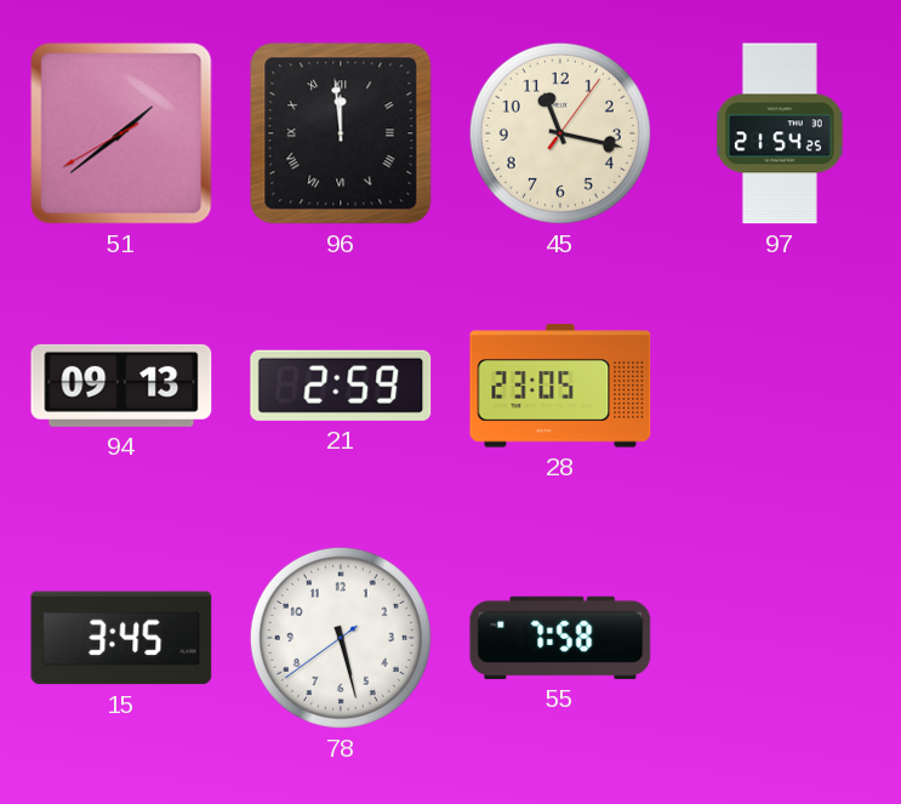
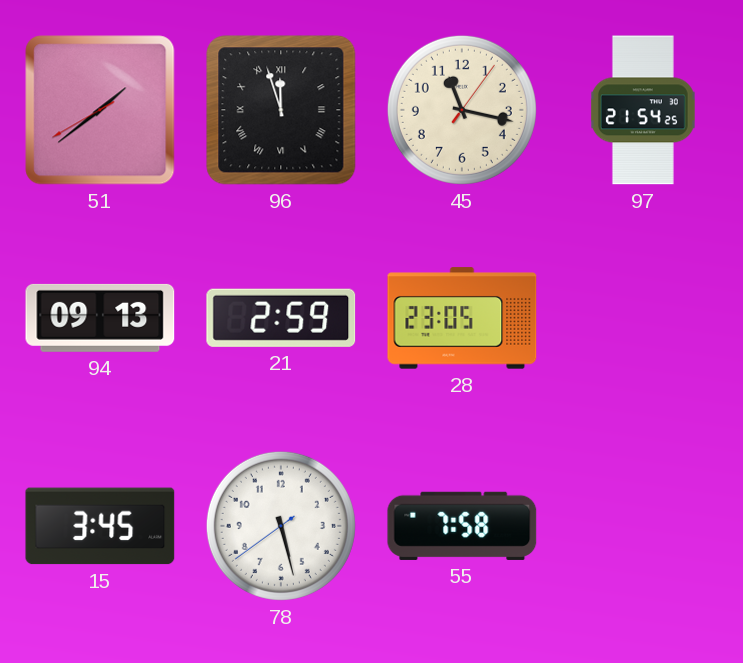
96: 11:59 -> 11:57
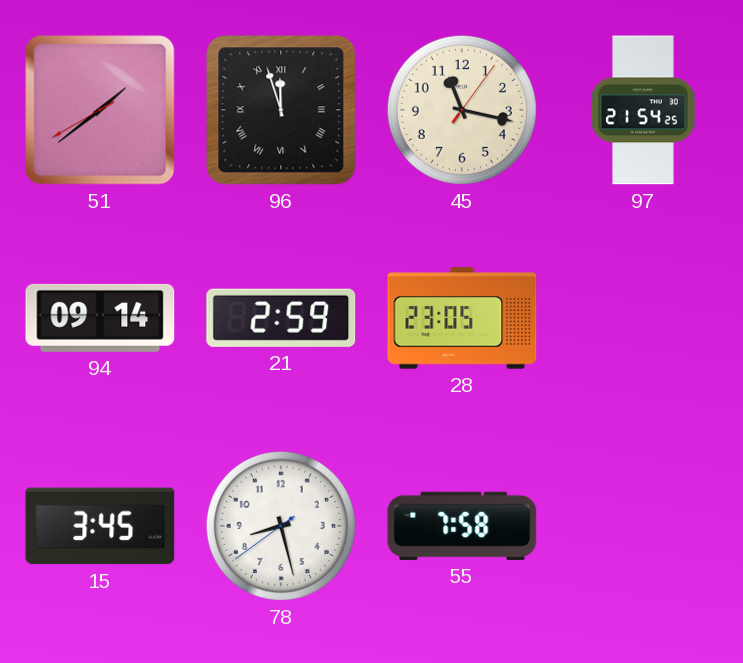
94: 09:13 -> 09:14
78: 5:27 -> 8:27
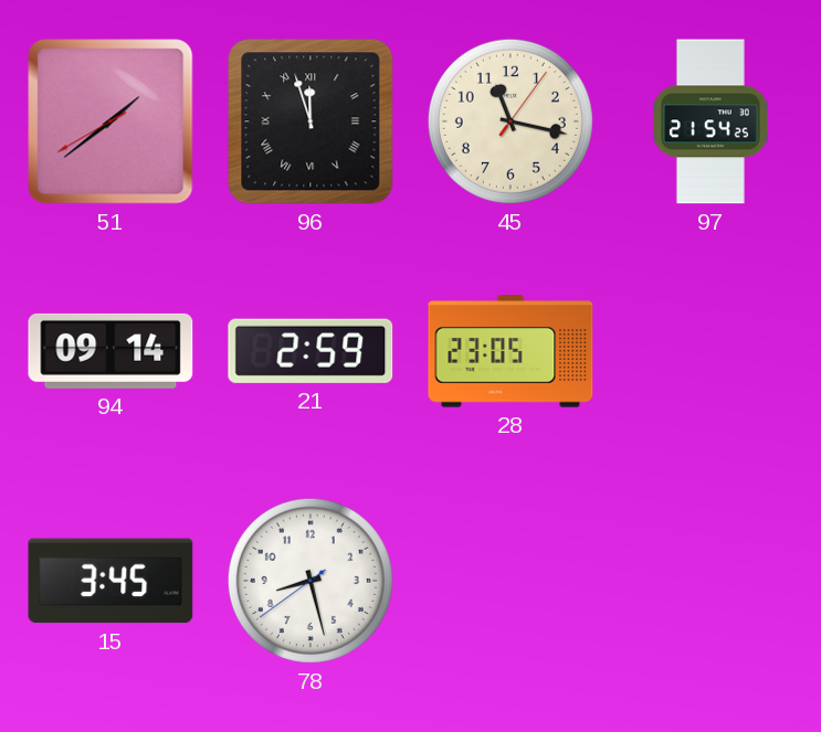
55: 7:58 -> none
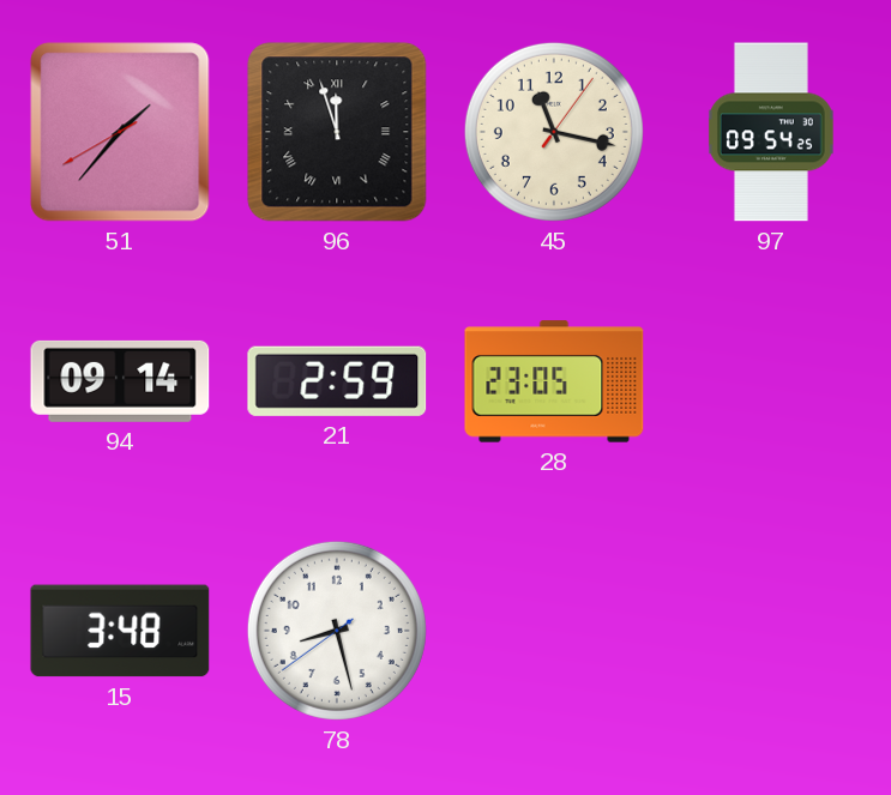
51: 1:38 -> 1:36
97: 21:54 -> 09:54
15: 3:45 -> 3:48
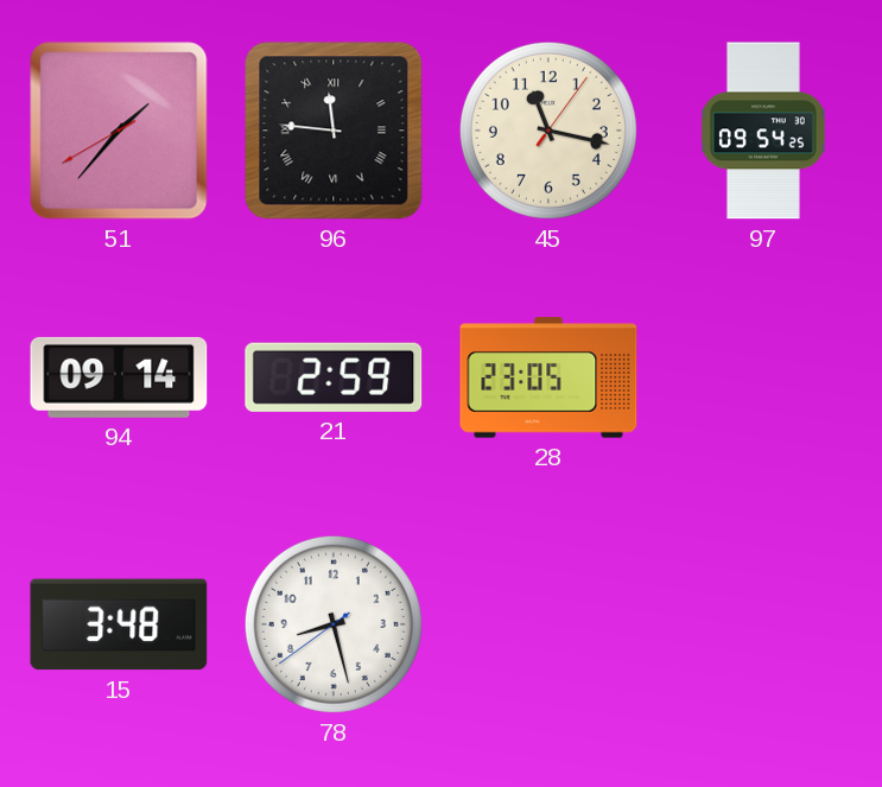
96: 11:57 -> 11:46
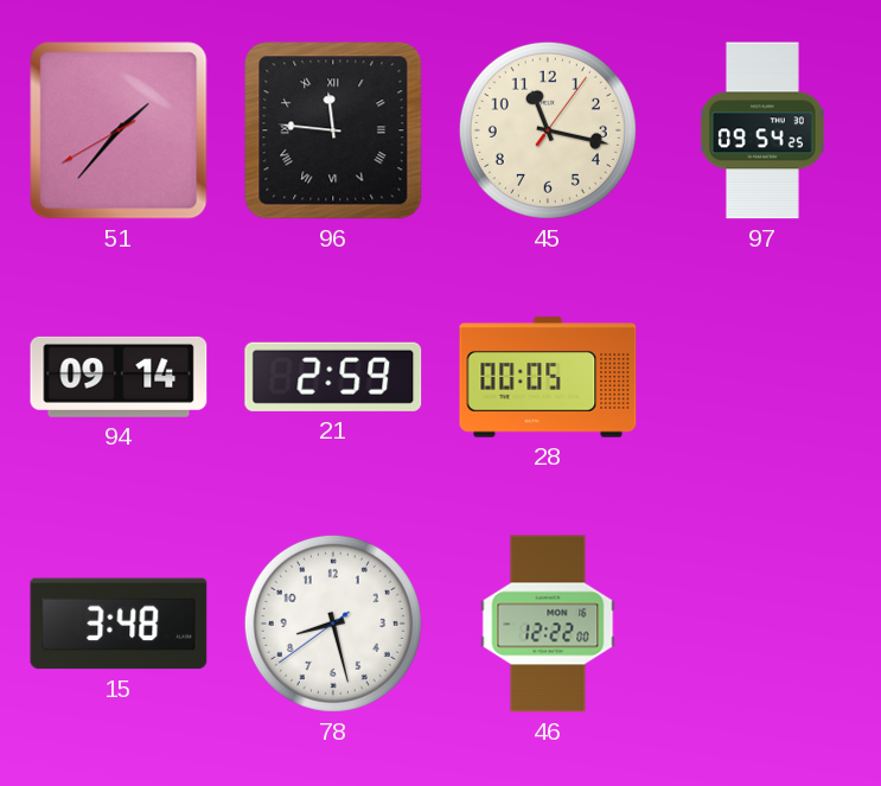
28: 23:05 -> 00:05
46: none -> 12:22
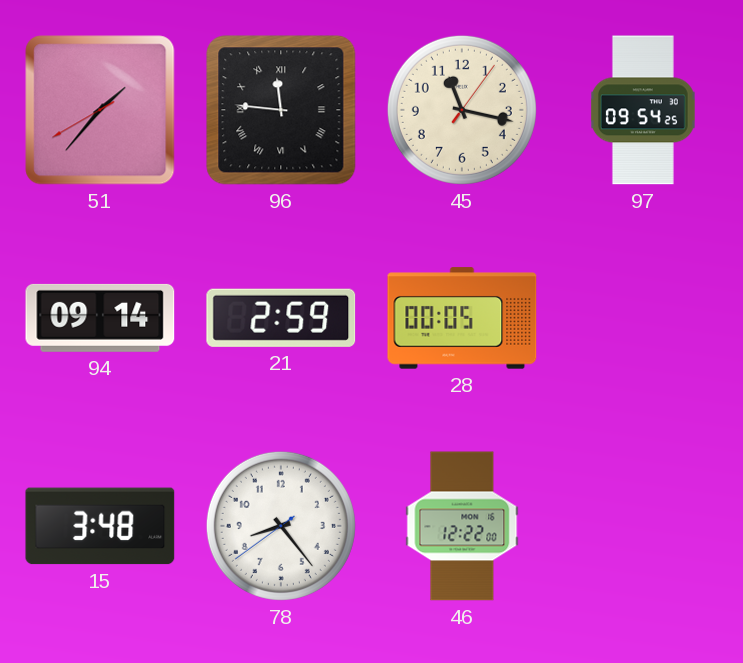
78: 8:27 -> 8:23
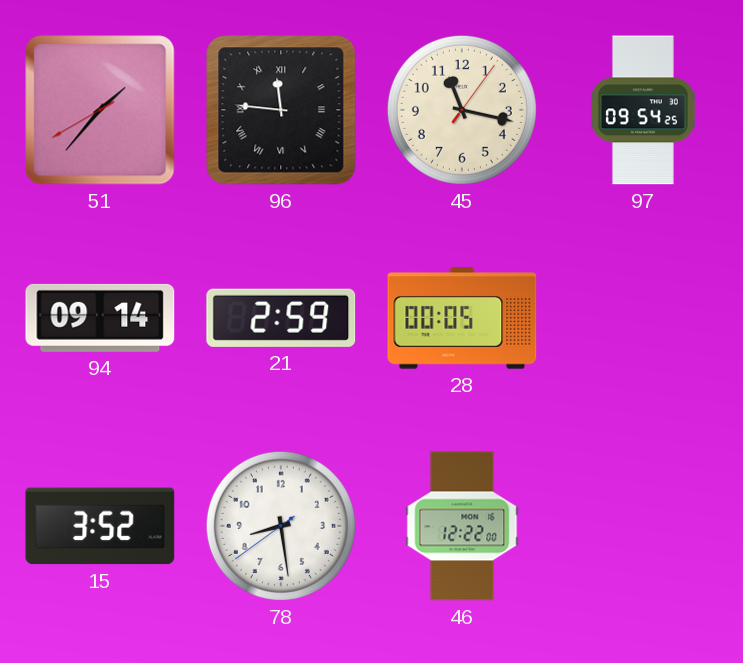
15: 3:48 -> 3:52
78: 8:23 -> 8:28
